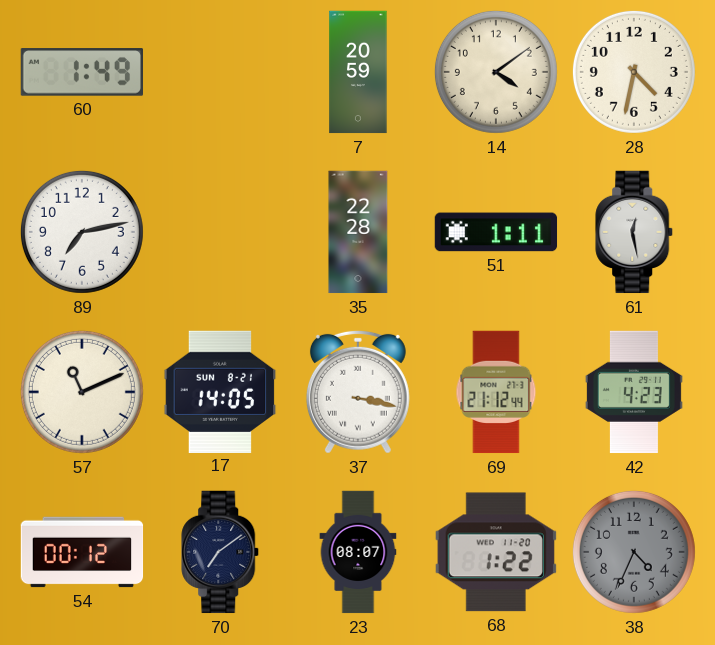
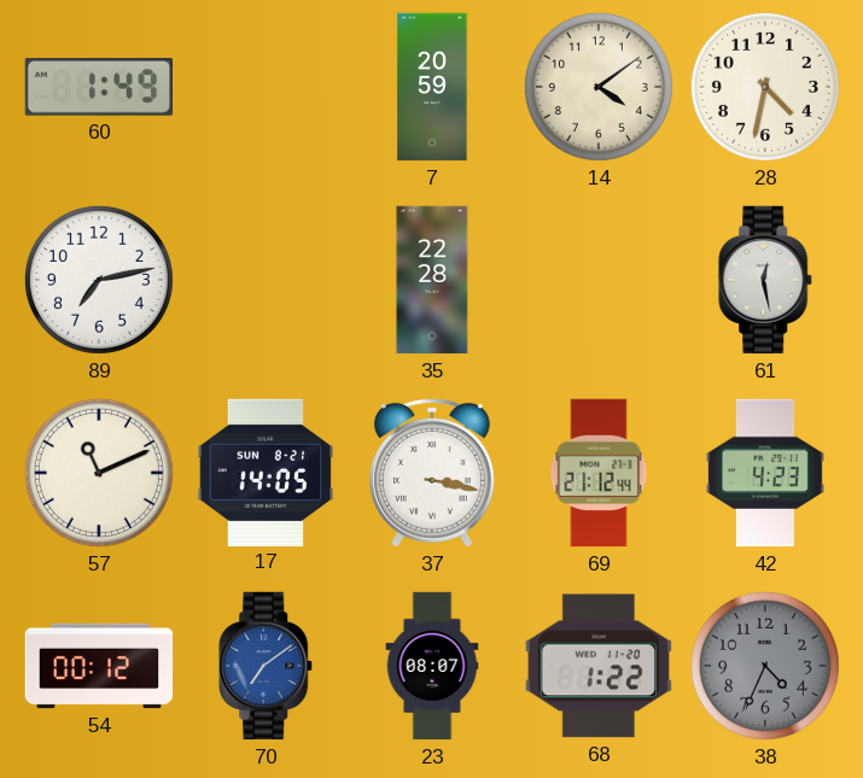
51: 1:11 -> none
70 dial: navy -> blue
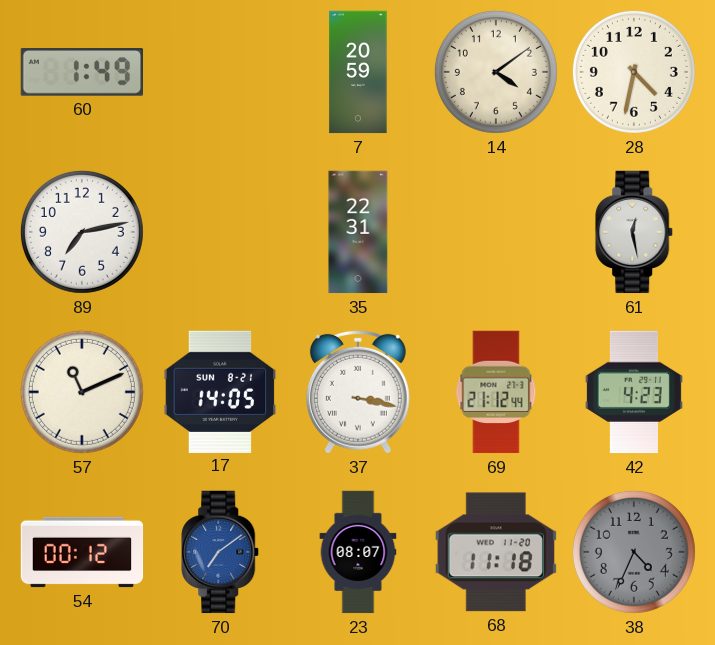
35: 22:28 -> 22:31
68: 1:22 -> 11:18
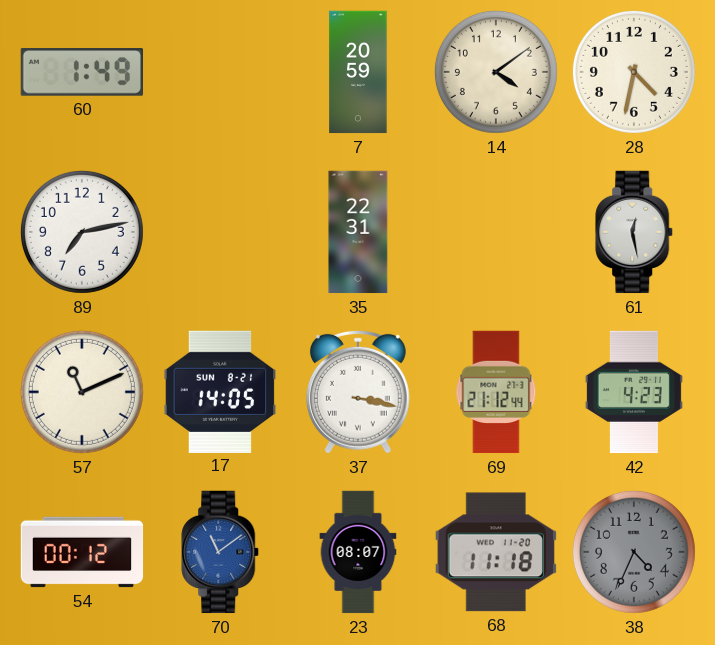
70: 7:09 -> 11:09
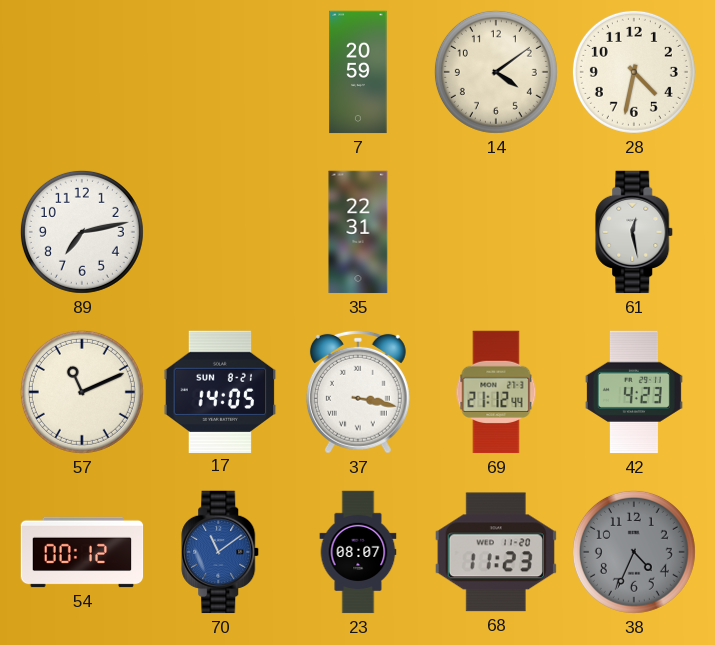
60: 1:49 -> none
68: 11:18 -> 11:23
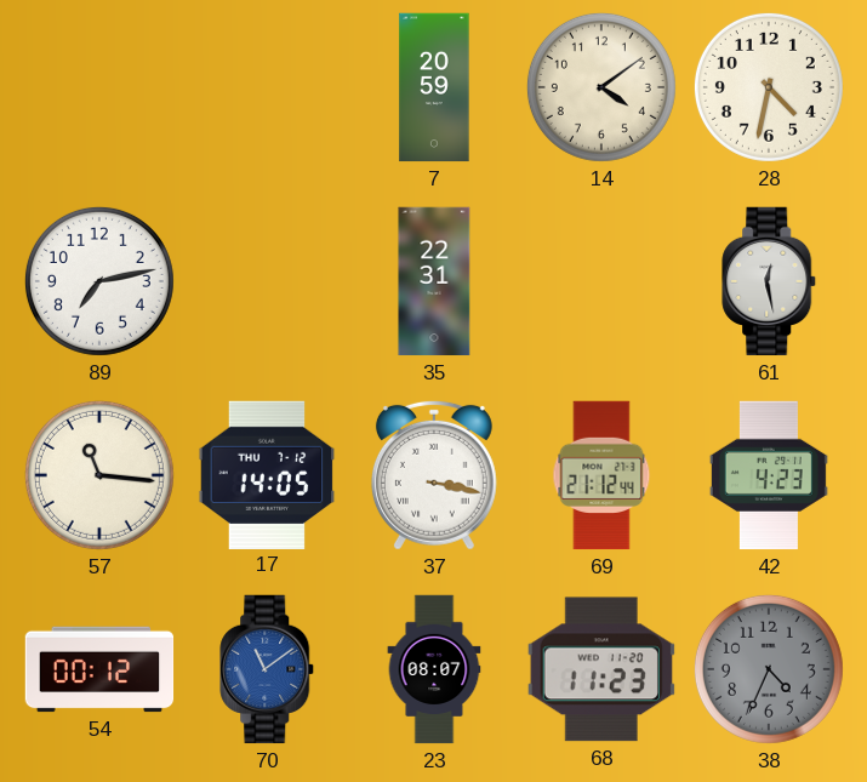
57: 11:11 -> 11:16
17 date: SUN 8-21 -> THU 7-12
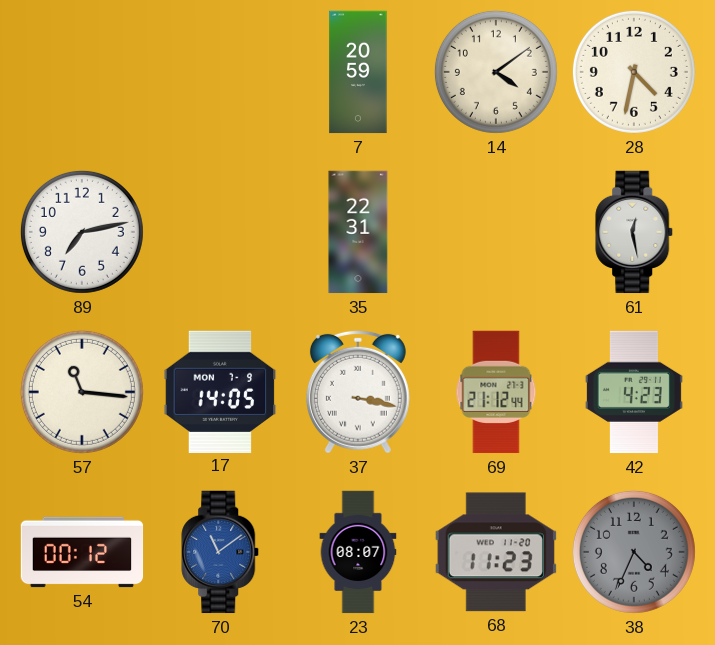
17 date: THU 7-12 -> MON 7-9
